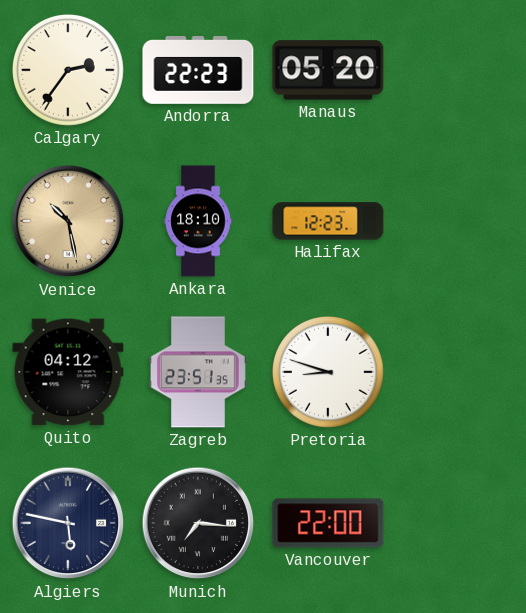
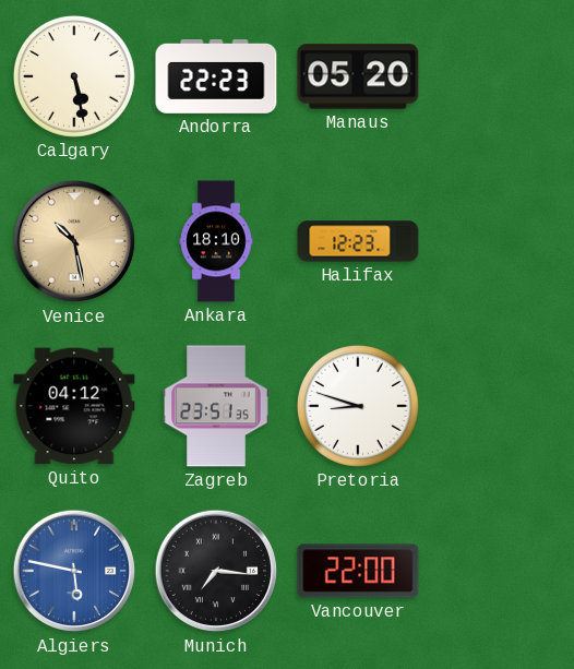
Calgary: 2:36 -> 5:28
Algiers dial: navy -> blue
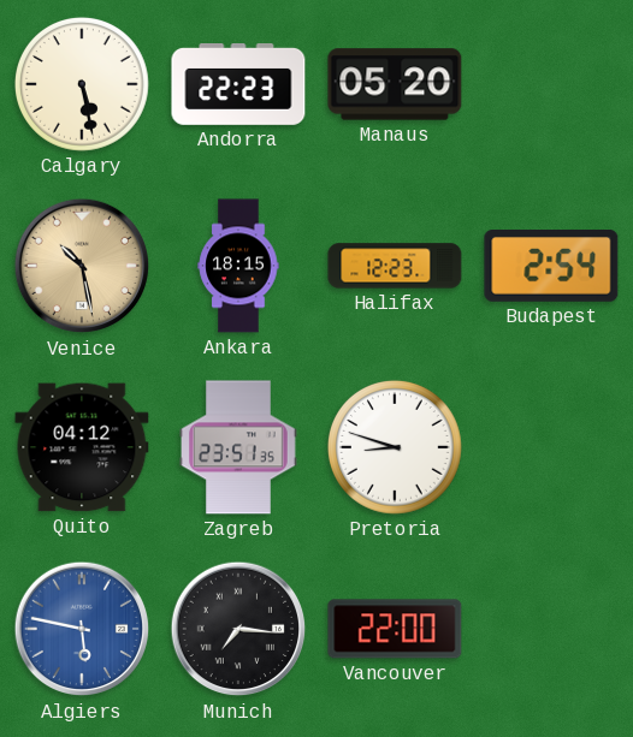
Ankara: 18:10 -> 18:15
Budapest: none -> 2:54
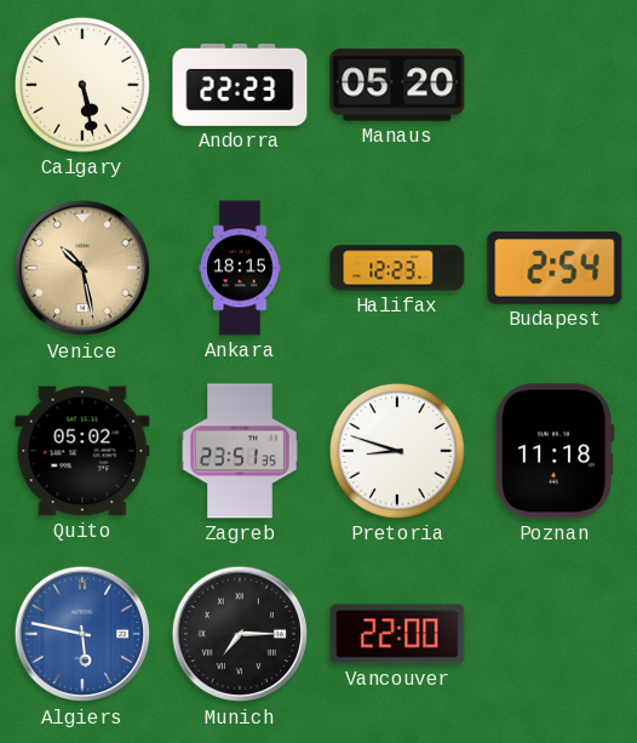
Quito: 04:12 -> 05:02
Poznan: none -> 11:18
Munich: 7:16 -> 7:15
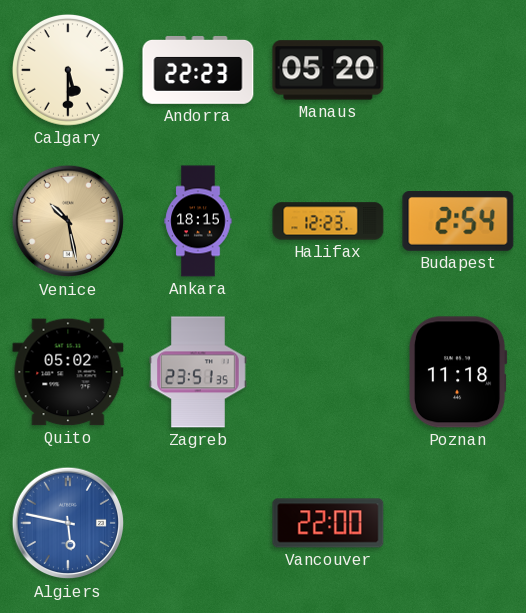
Calgary: 5:28 -> 5:30
Pretoria: 8:48 -> none
Munich: 7:15 -> none
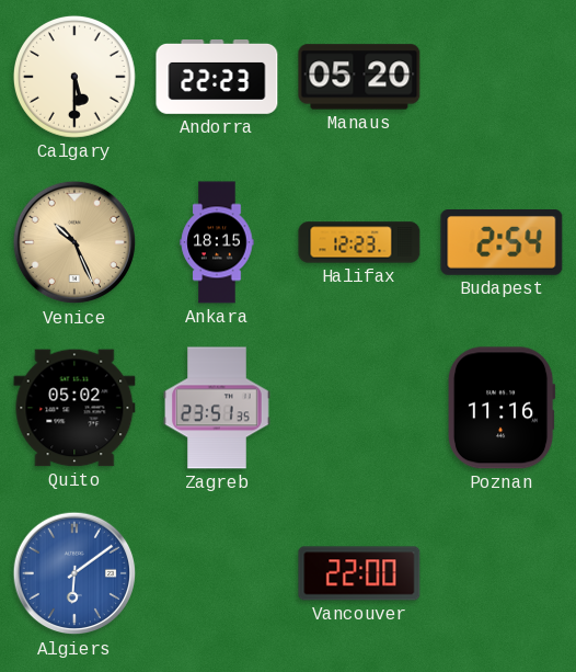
Venice: 10:28 -> 10:26
Poznan: 11:18 -> 11:16
Algiers: 5:47 -> 6:09
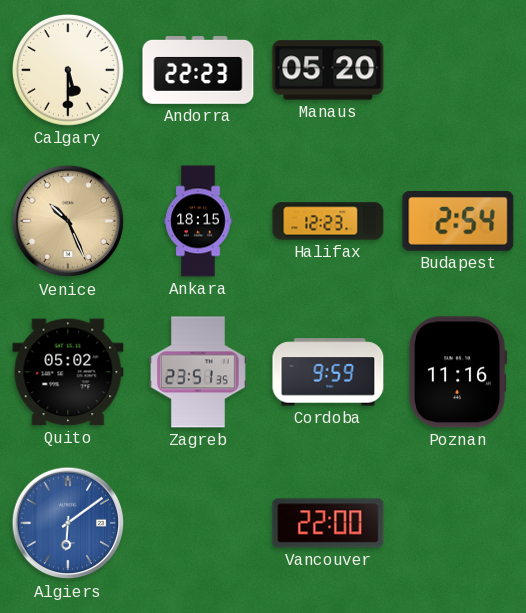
Cordoba: none -> 9:59
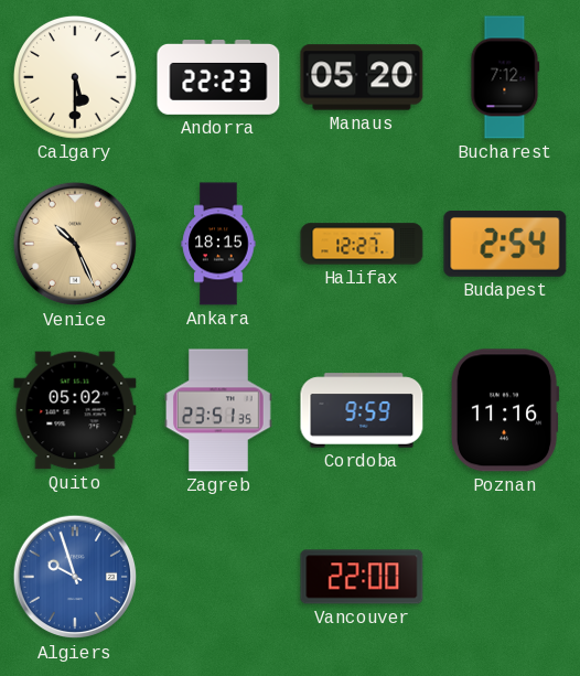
Bucharest: none -> 7:12
Halifax: 12:23 -> 12:27
Algiers: 6:09 -> 9:57
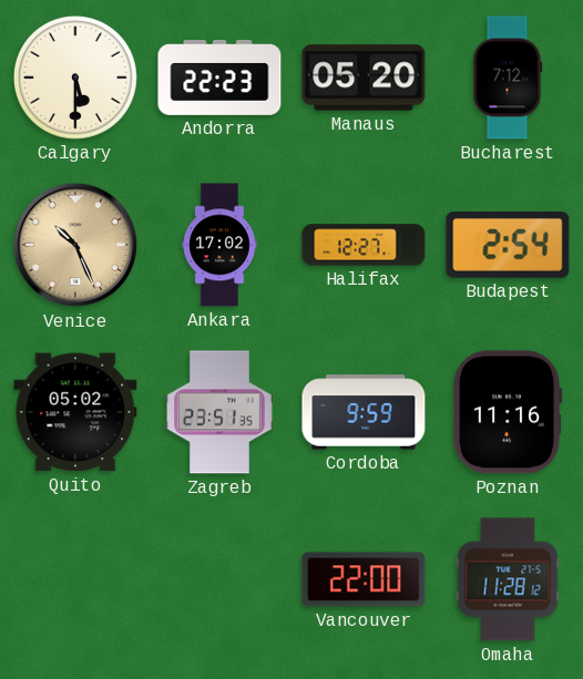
Ankara: 18:15 -> 17:02
Algiers: 9:57 -> none
Omaha: none -> 11:28
